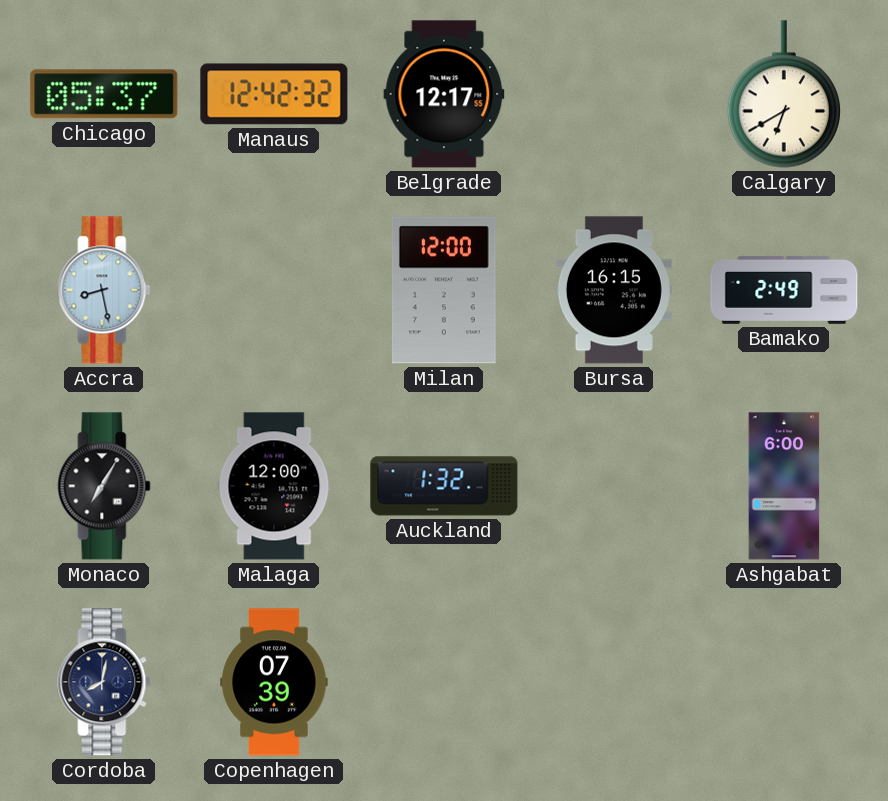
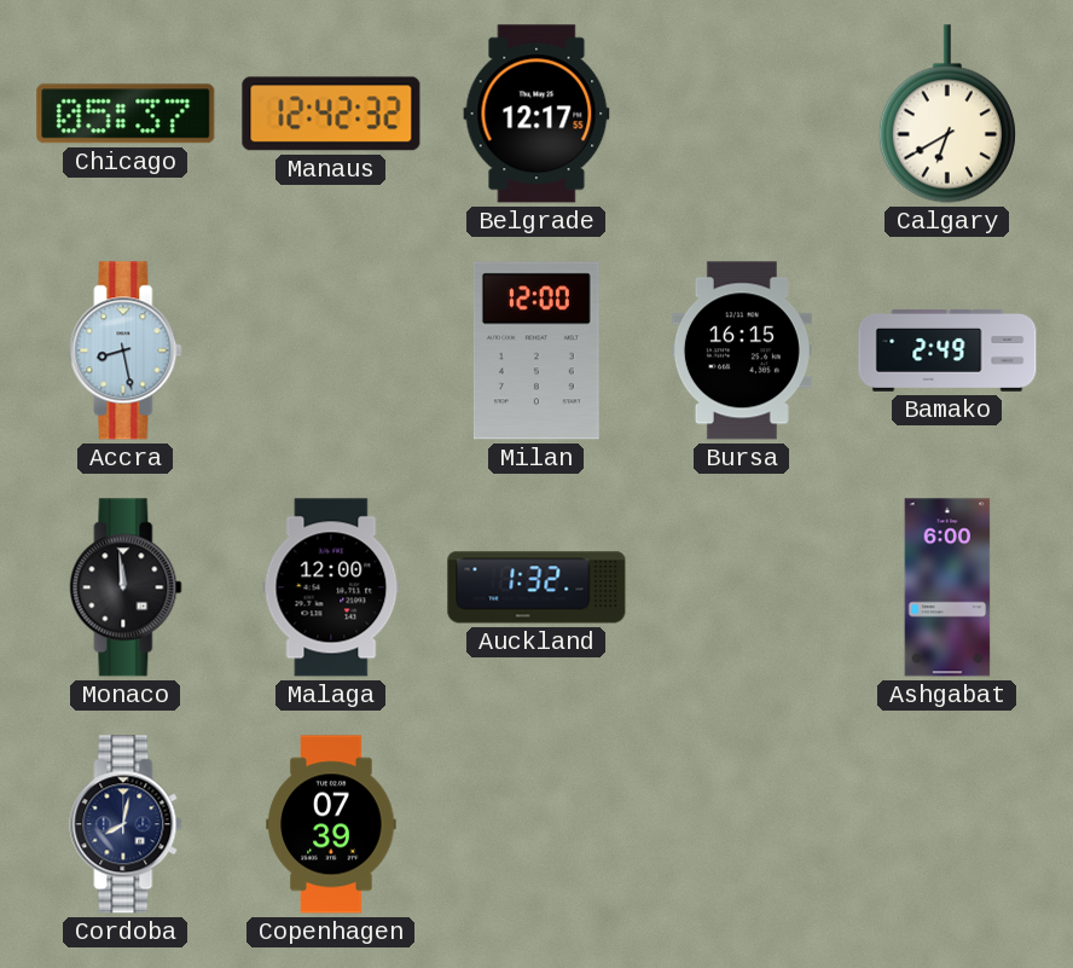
Monaco: 7:05 -> 11:59
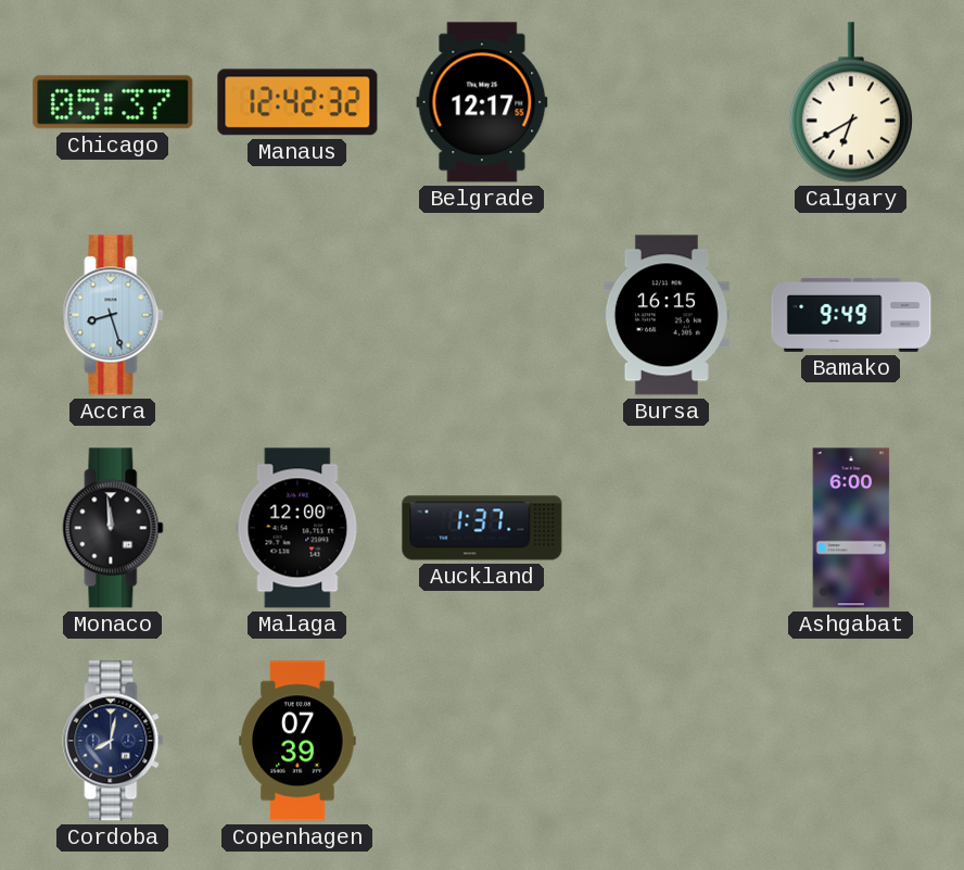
Accra: 8:28 -> 8:27
Milan: 12:00 -> none
Bamako: 2:49 -> 9:49
Auckland: 1:32 -> 1:37
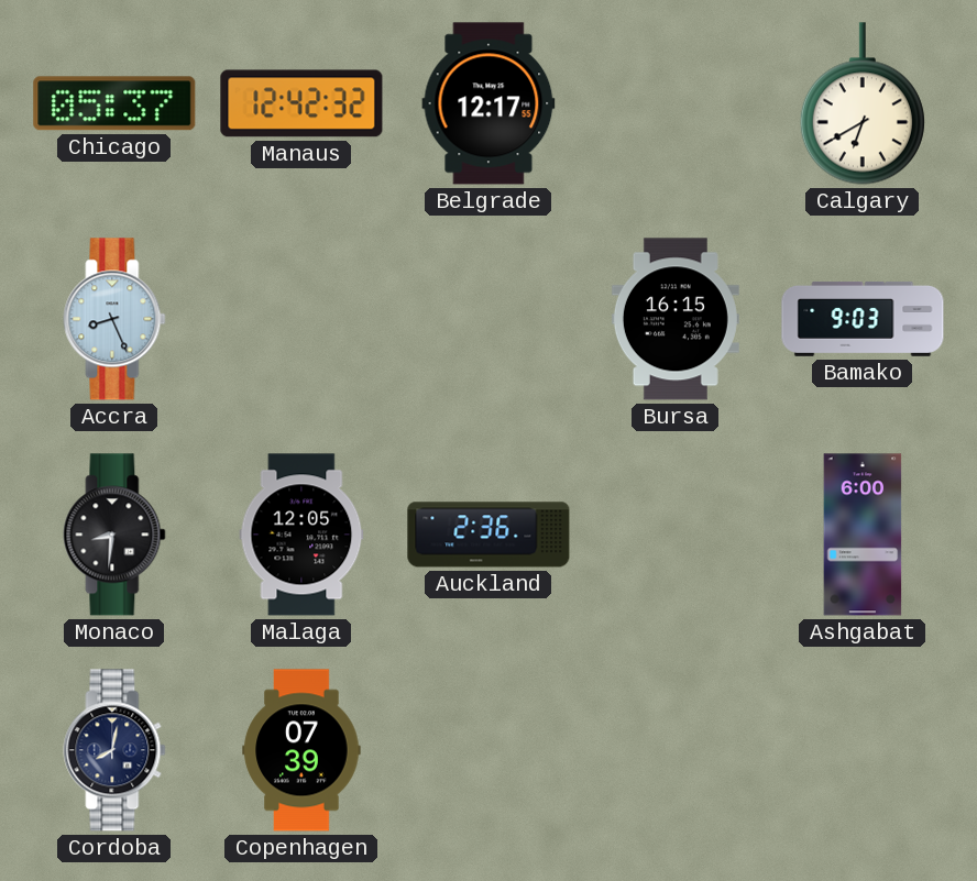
Accra: 8:27 -> 8:26
Bamako: 9:49 -> 9:03
Monaco: 11:59 -> 8:31
Malaga: 12:00 -> 12:05
Auckland: 1:37 -> 2:36
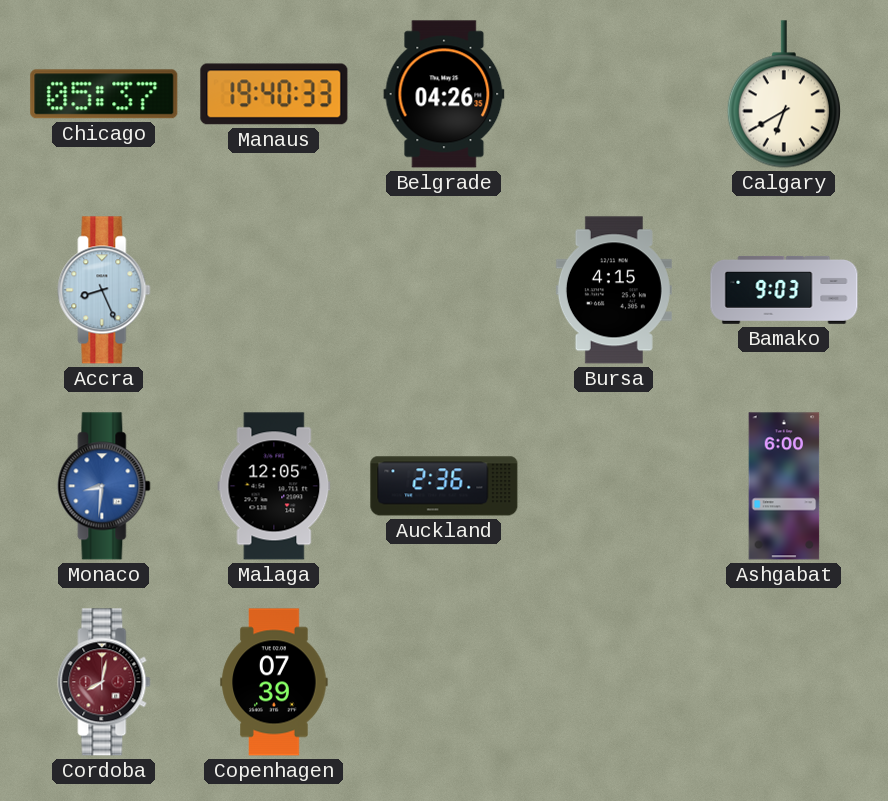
Manaus: 12:42 -> 19:40
Belgrade: 12:17 -> 04:26
Bursa: 16:15 -> 4:15
Monaco dial: black -> blue
Cordoba dial: navy -> burgundy
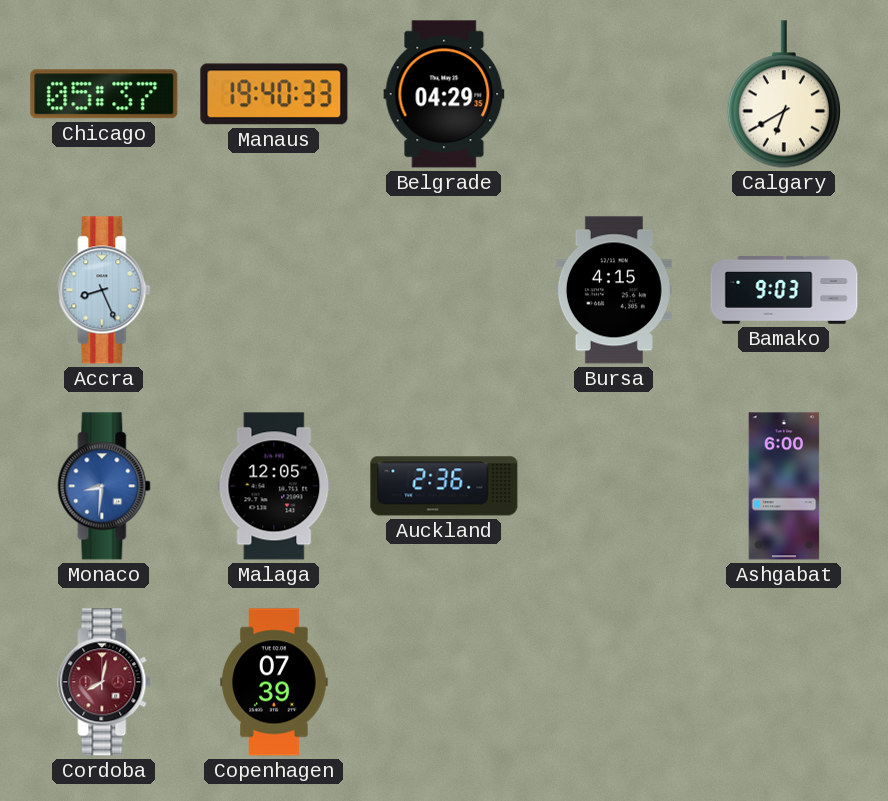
Belgrade: 04:26 -> 04:29
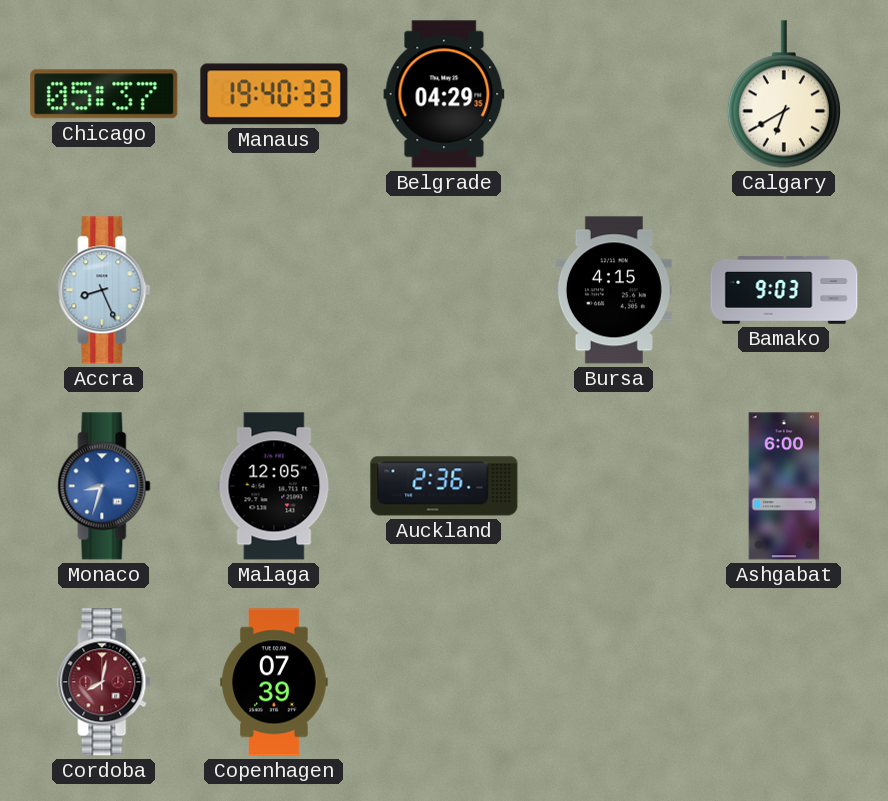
Monaco: 8:31 -> 8:33
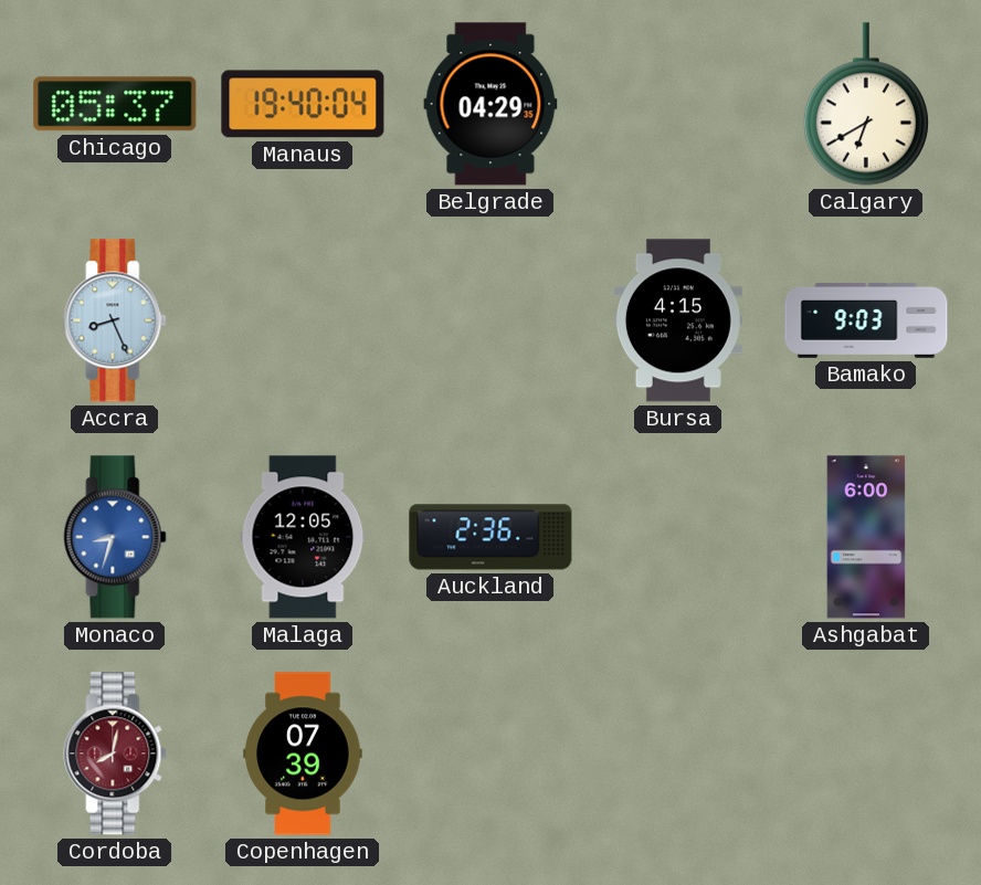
Manaus: 19:40:33 -> 19:40:04
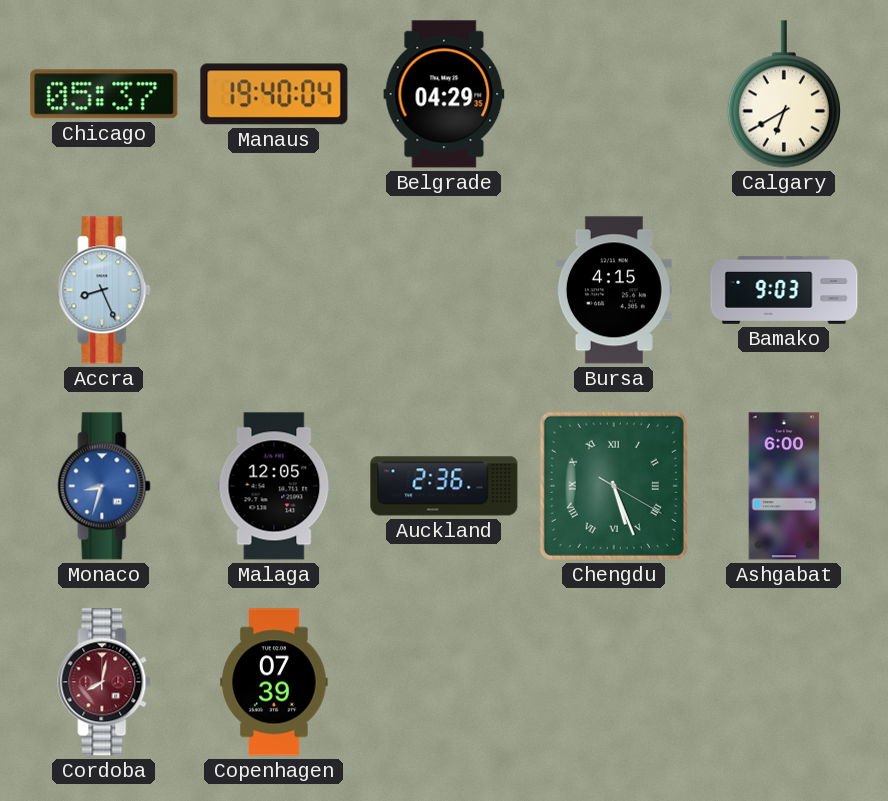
Chengdu: none -> 5:26
